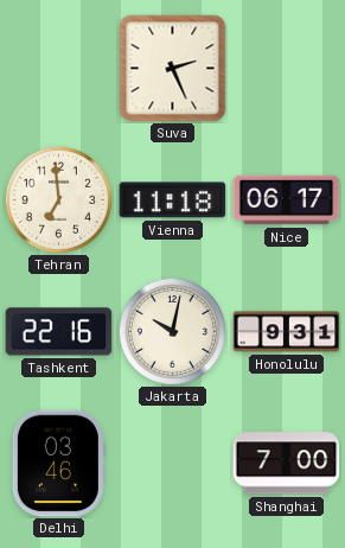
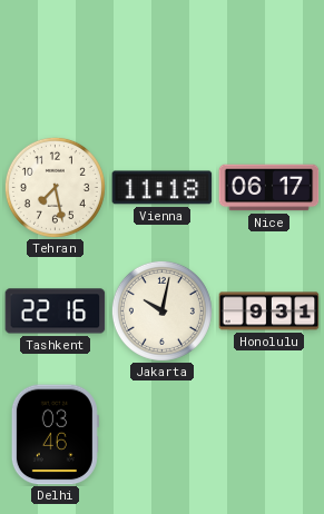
Suva: 2:26 -> none
Tehran: 6:59 -> 7:28
Shanghai: 7:00 -> none
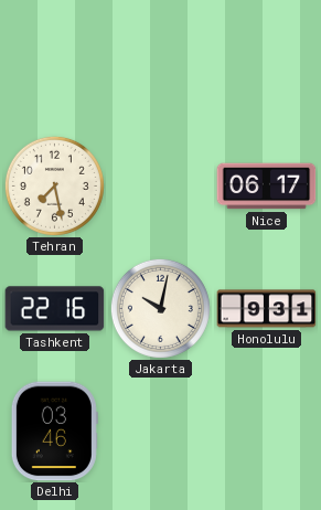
Vienna: 11:18 -> none
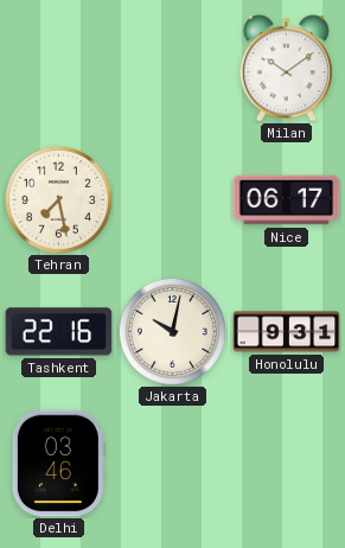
Milan: none -> 10:09
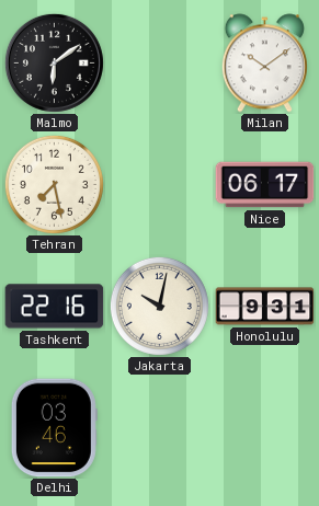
Malmo: none -> 6:09
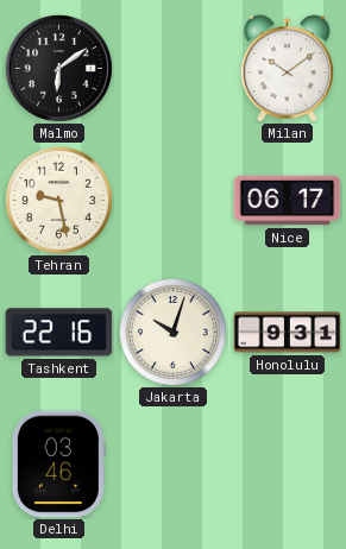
Tehran: 7:28 -> 9:28
Jakarta: 10:02 -> 10:03
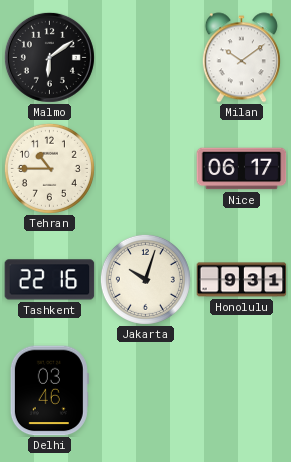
Tehran: 9:28 -> 10:45
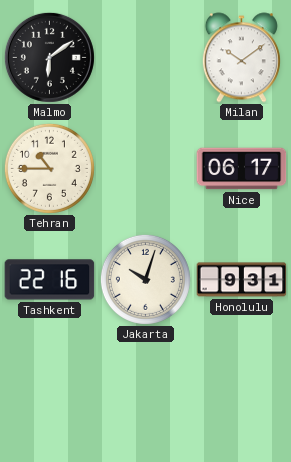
Delhi: 03:46 -> none
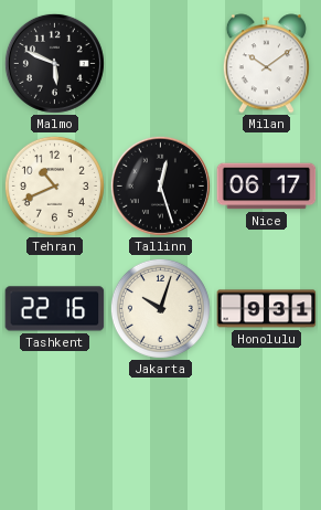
Malmo: 6:09 -> 5:49
Tehran: 10:45 -> 10:41
Tallinn: none -> 12:27
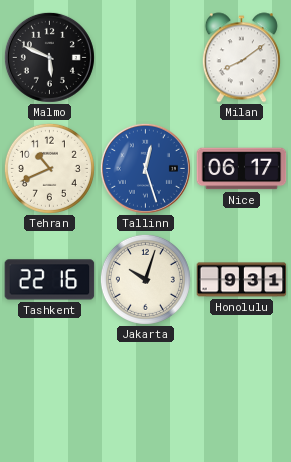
Milan: 10:09 -> 8:09
Tallinn dial: black -> blue
